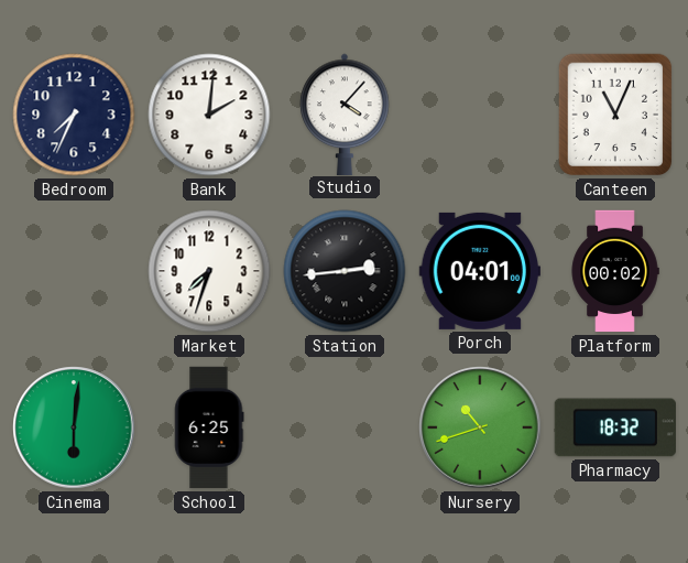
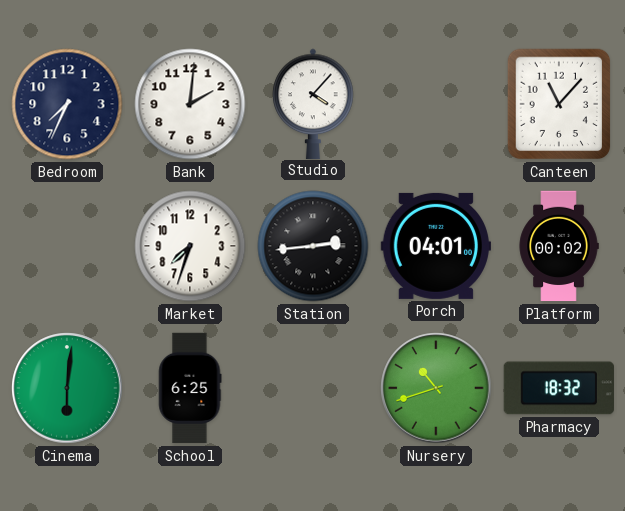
Canteen: 11:04 -> 11:07
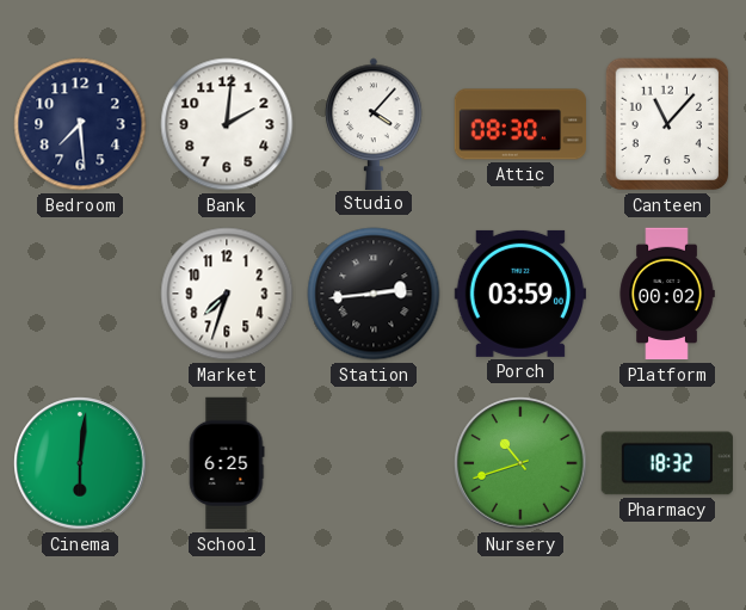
Bedroom: 7:34 -> 7:29
Attic: none -> 08:30
Porch: 04:01 -> 03:59
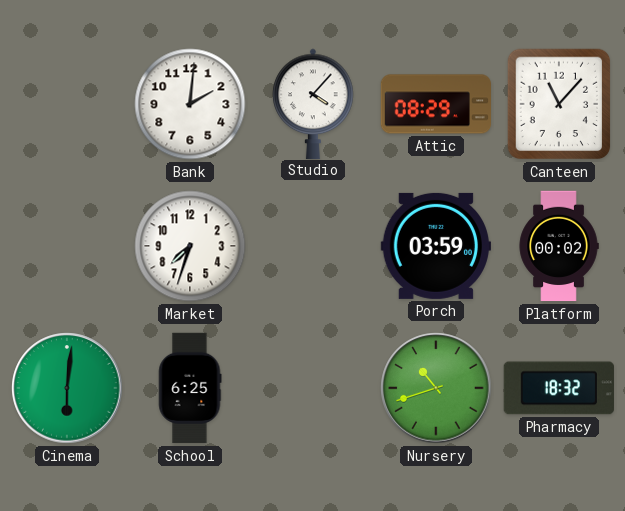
Bedroom: 7:29 -> none
Attic: 08:30 -> 08:29
Station: 2:44 -> none
